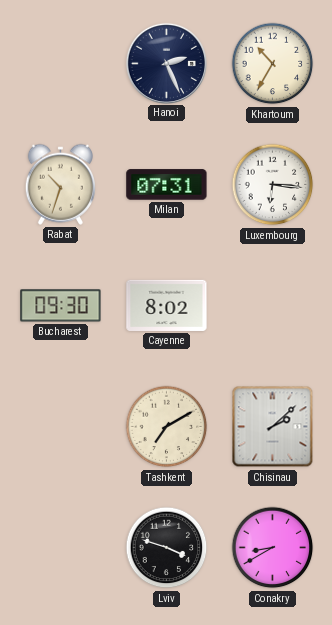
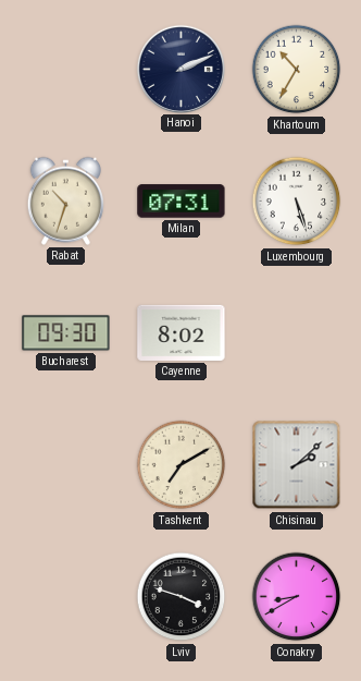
Hanoi: 2:26 -> 2:11
Luxembourg: 6:16 -> 5:27
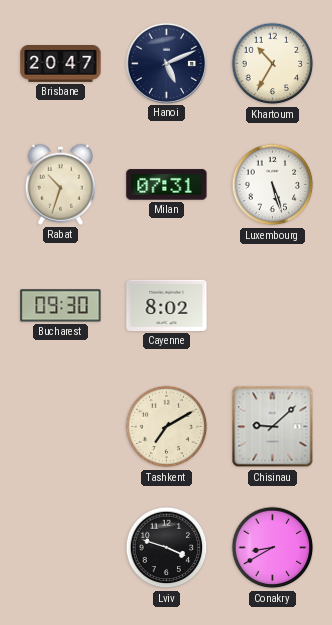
Brisbane: none -> 20:47
Hanoi: 2:11 -> 5:11
Chisinau: 2:08 -> 9:08
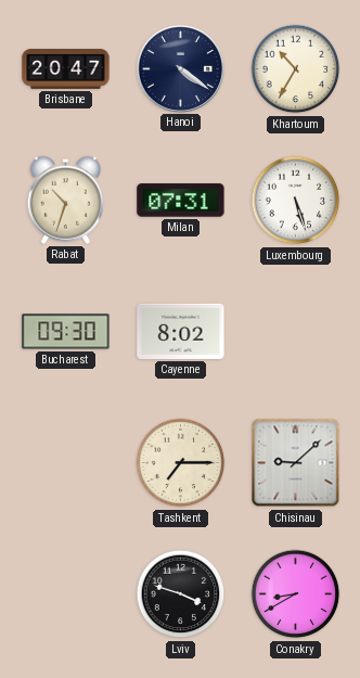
Hanoi: 5:11 -> 4:21
Tashkent: 7:10 -> 7:15
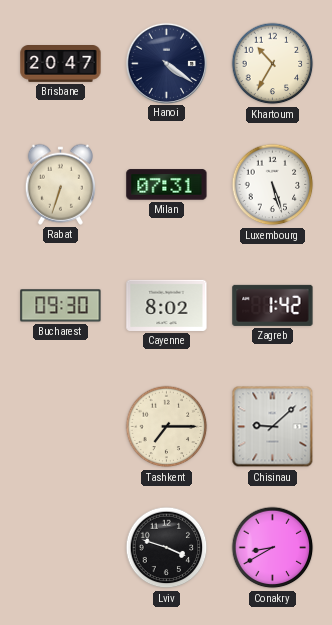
Rabat: 10:33 -> 6:33
Zagreb: none -> 1:42
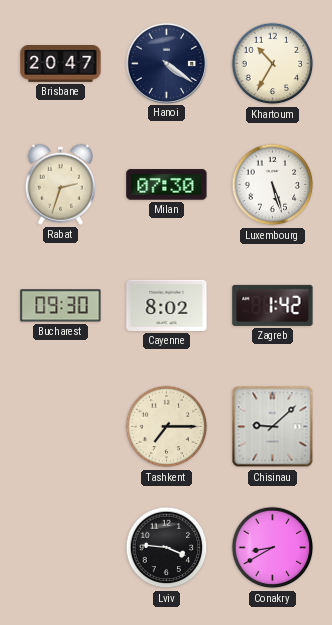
Rabat: 6:33 -> 2:33
Milan: 07:31 -> 07:30
Lviv: 3:48 -> 3:46
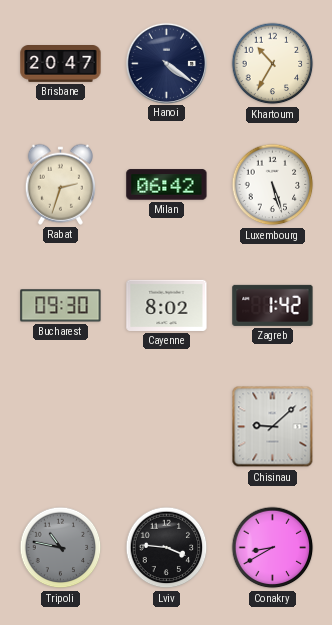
Milan: 07:30 -> 06:42
Tashkent: 7:15 -> none
Tripoli: none -> 10:47
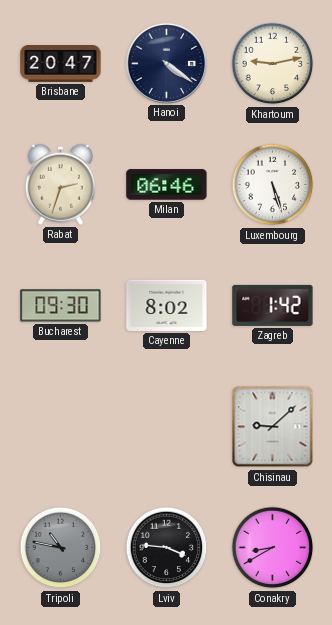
Khartoum: 10:35 -> 9:13
Milan: 06:42 -> 06:46
